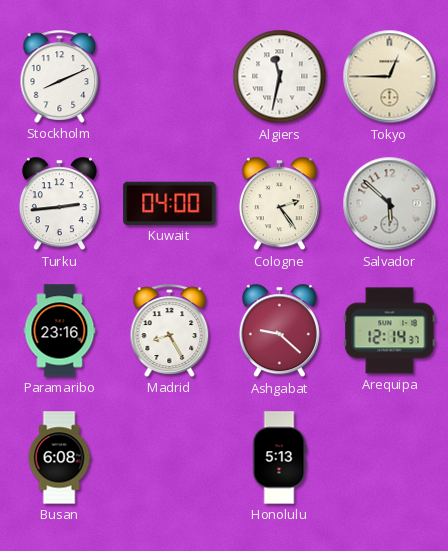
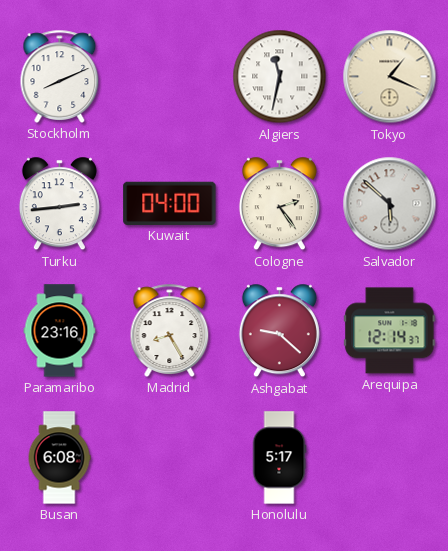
Tokyo: 12:45 -> 1:19
Honolulu: 5:13 -> 5:17
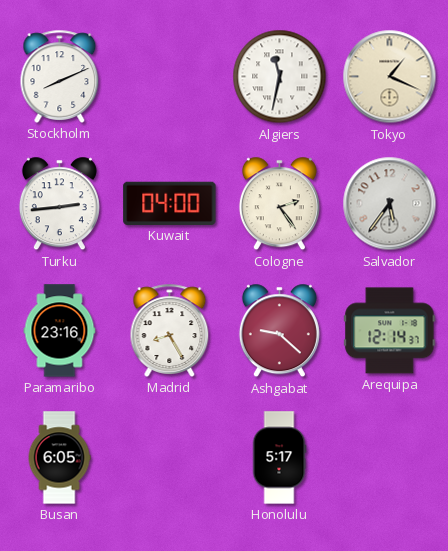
Salvador: 5:52 -> 5:36
Busan: 6:08 -> 6:05
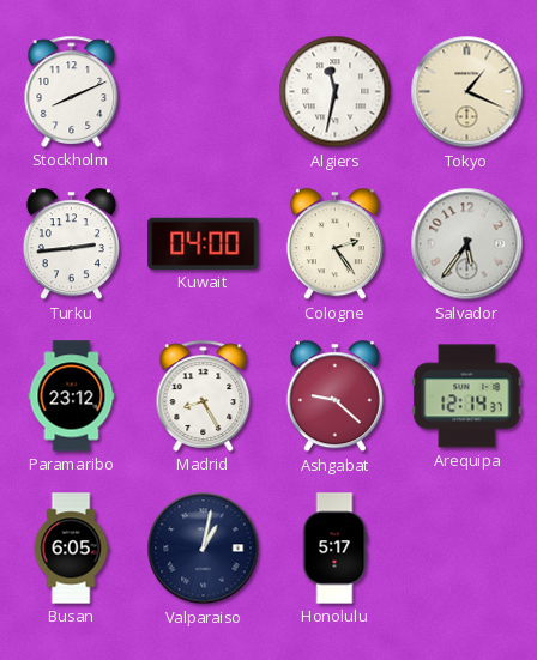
Paramaribo: 23:16 -> 23:12
Valparaiso: none -> 1:02
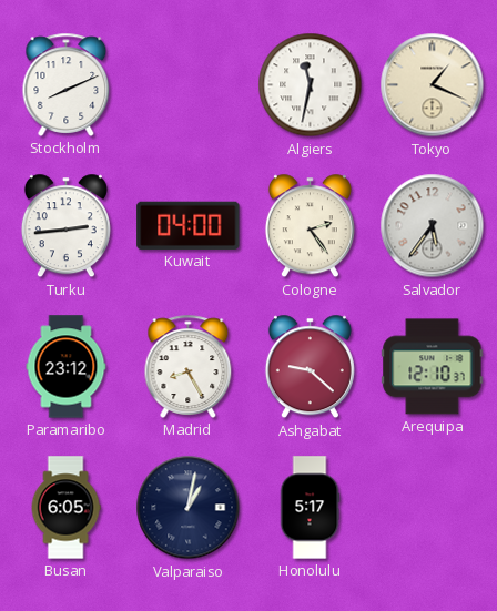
Arequipa: 12:14 -> 12:10
